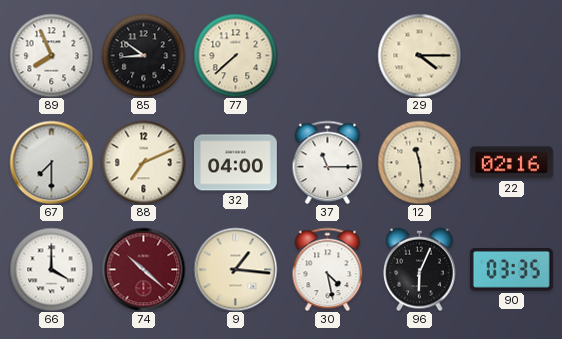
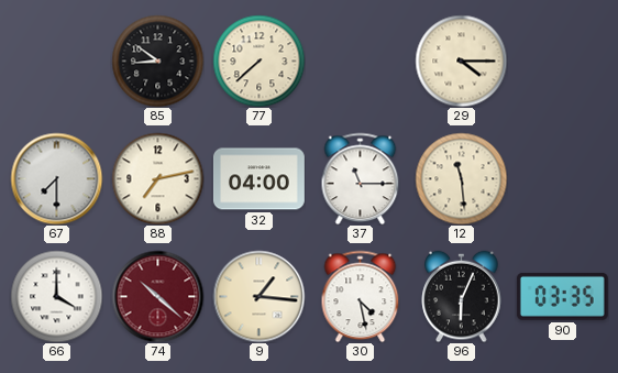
89: 7:56 -> none
88: 7:11 -> 7:13
22: 02:16 -> none
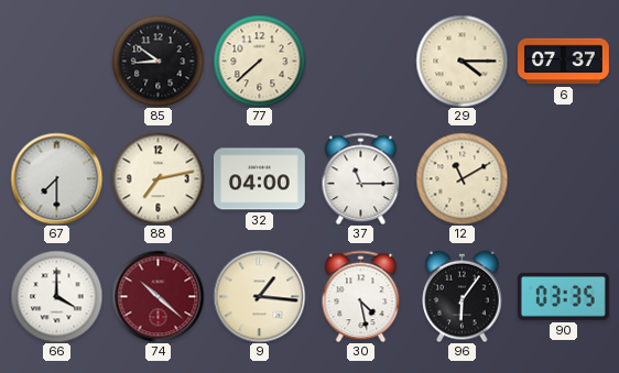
6: none -> 07:37
12: 11:29 -> 11:10
96: 6:04 -> 6:06
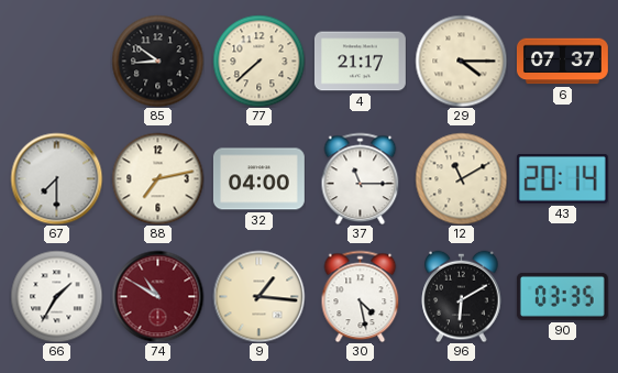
4: none -> 21:17
43: none -> 20:14
66: 4:00 -> 1:35
74: 10:22 -> 10:50
96: 6:06 -> 6:10
